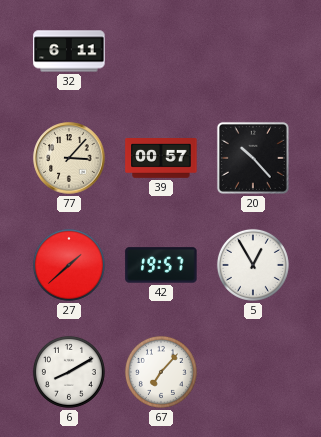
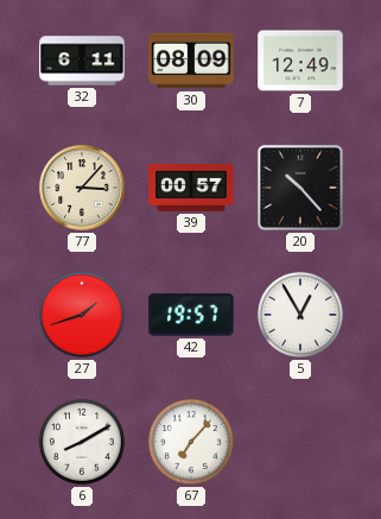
30: none -> 08:09
7: none -> 12:49
27: 1:38 -> 1:42
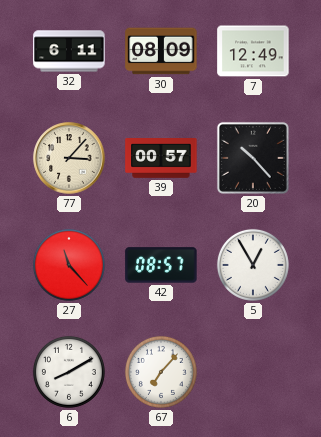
27: 1:42 -> 11:23
42: 19:57 -> 08:57
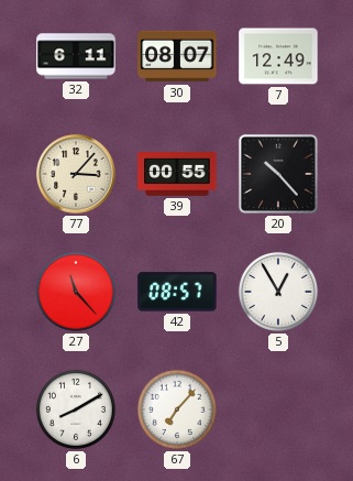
30: 08:09 -> 08:07
39: 00:57 -> 00:55
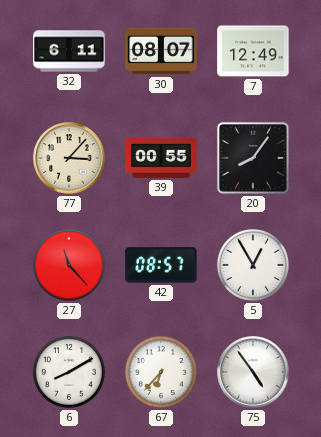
20: 10:23 -> 8:06
67: 7:07 -> 6:37
75: none -> 4:54
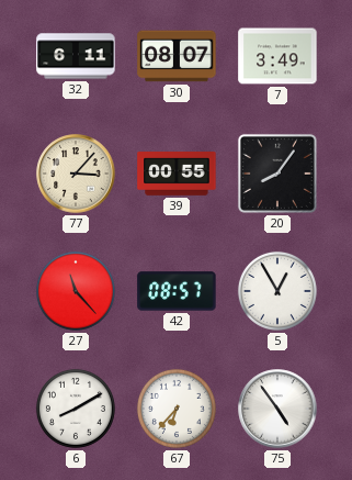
7: 12:49 -> 3:49
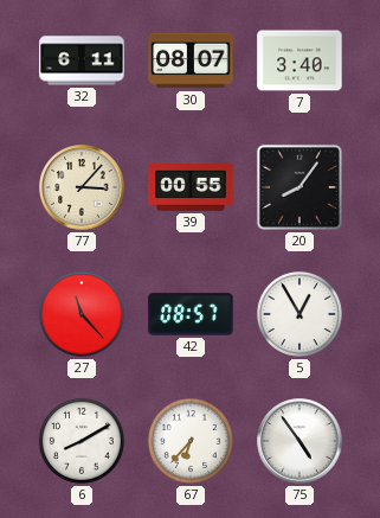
7: 3:49 -> 3:40
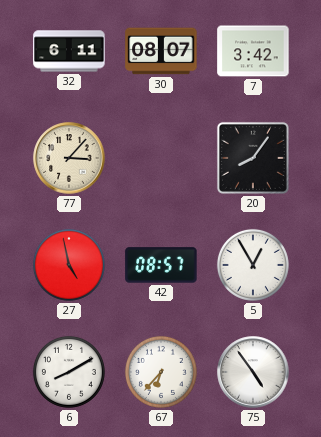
7: 3:40 -> 3:42
39: 00:55 -> none
27: 11:23 -> 4:58
